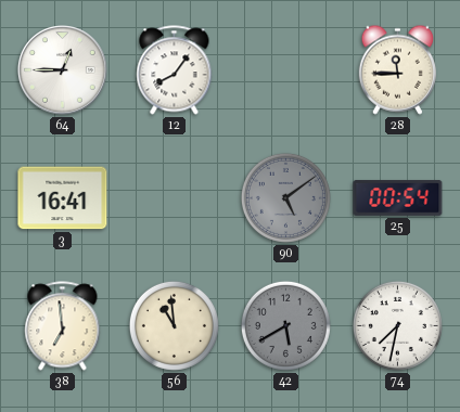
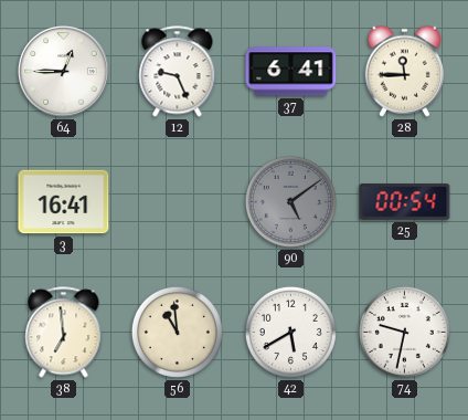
12: 8:06 -> 9:26
37: none -> 6:41
42 dial: grey -> white
74: 7:32 -> 9:32
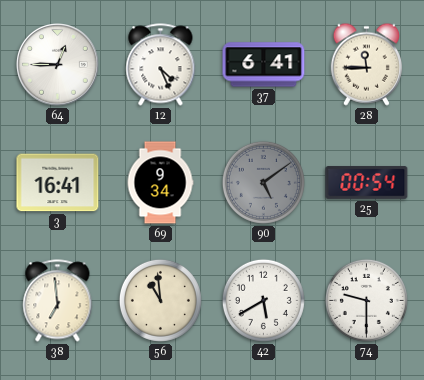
12: 9:26 -> 4:26
69: none -> 9:34
74: 9:32 -> 9:30
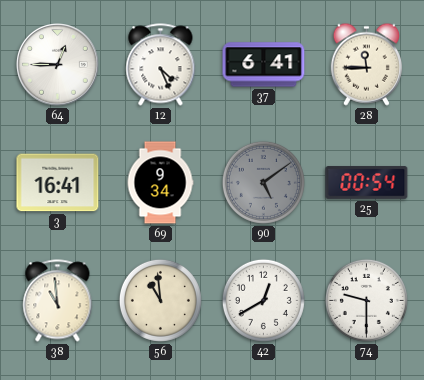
38: 6:59 -> 10:59
42: 5:40 -> 12:40
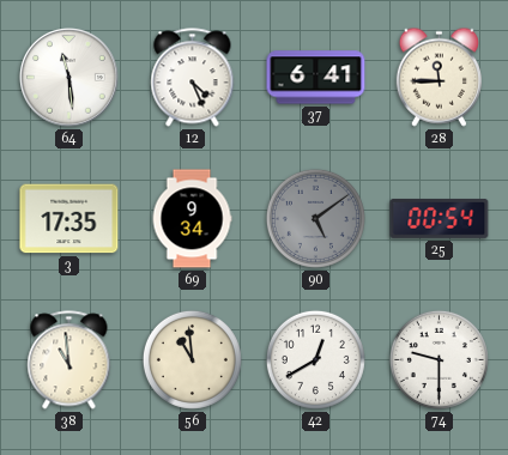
64: 12:45 -> 11:29
3: 16:41 -> 17:35
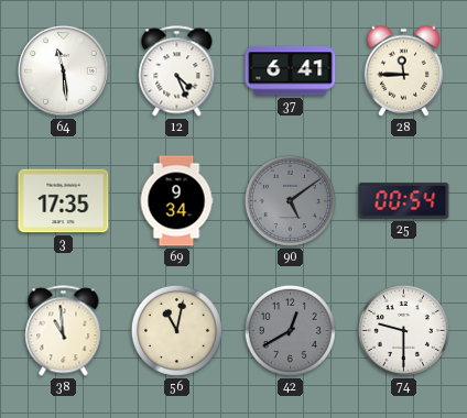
56: 10:59 -> 11:02
42 dial: white -> grey
